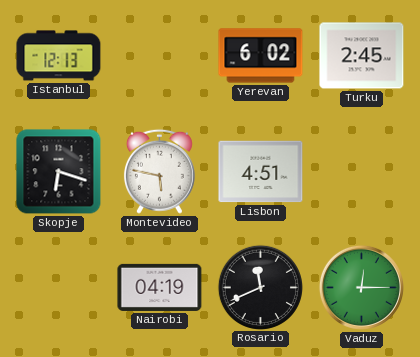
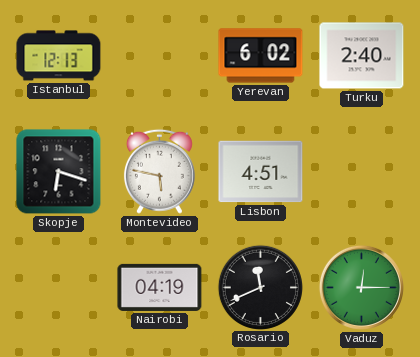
Turku: 2:45 -> 2:40
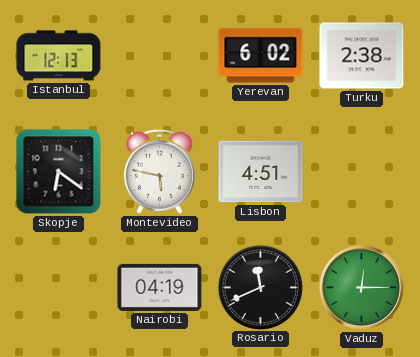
Turku: 2:40 -> 2:38
Skopje: 6:18 -> 6:21
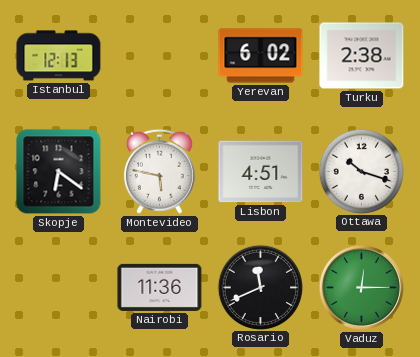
Ottawa: none -> 10:18
Nairobi: 04:19 -> 11:36
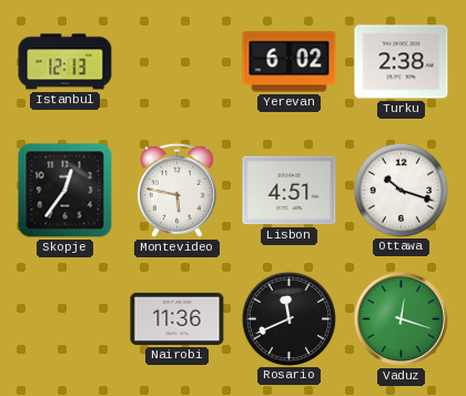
Skopje: 6:21 -> 12:36
Vaduz: 12:15 -> 12:18
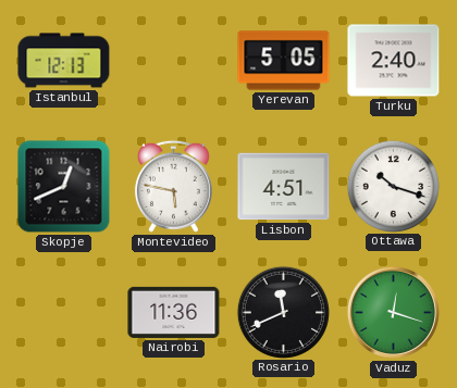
Yerevan: 6:02 -> 5:05
Turku: 2:38 -> 2:40
Skopje: 12:36 -> 12:41
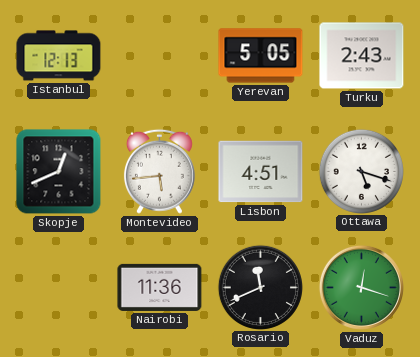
Turku: 2:40 -> 2:43
Montevideo: 5:47 -> 5:44
Ottawa: 10:18 -> 5:18
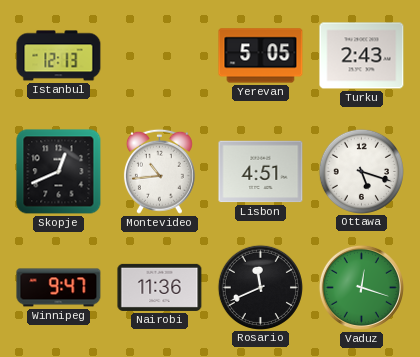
Montevideo: 5:44 -> 10:44
Winnipeg: none -> 9:47
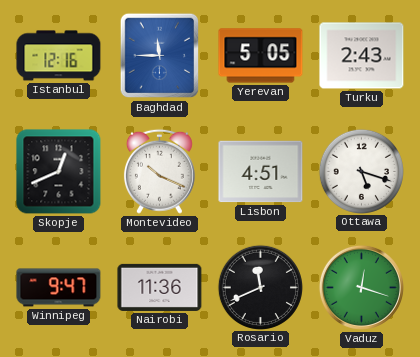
Istanbul: 12:13 -> 12:16
Baghdad: none -> 11:45
Montevideo: 10:44 -> 10:19
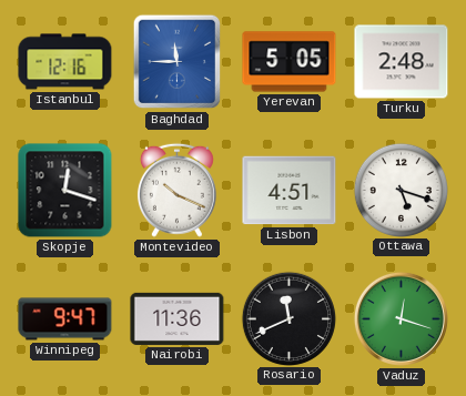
Turku: 2:43 -> 2:48
Skopje: 12:41 -> 12:18
